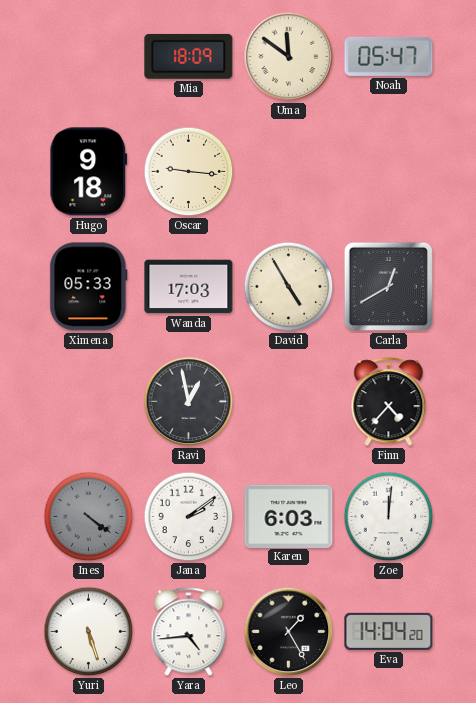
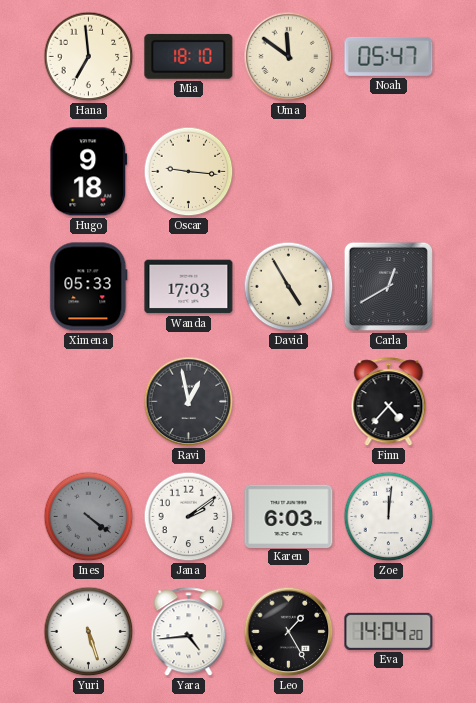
Hana: none -> 6:59
Mia: 18:09 -> 18:10
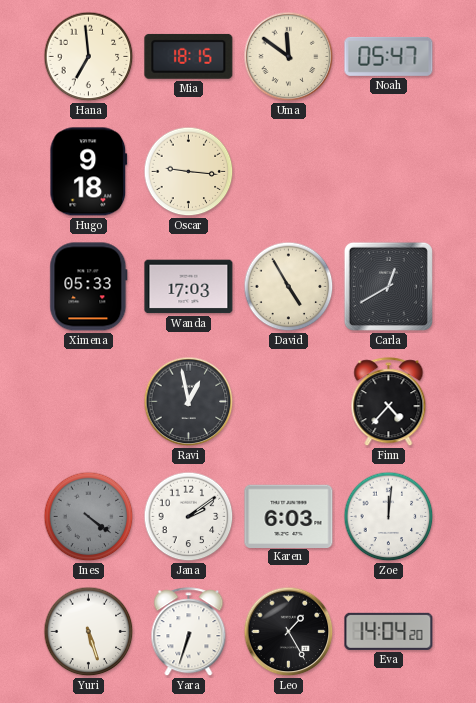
Mia: 18:10 -> 18:15
Yara: 4:44 -> 6:33
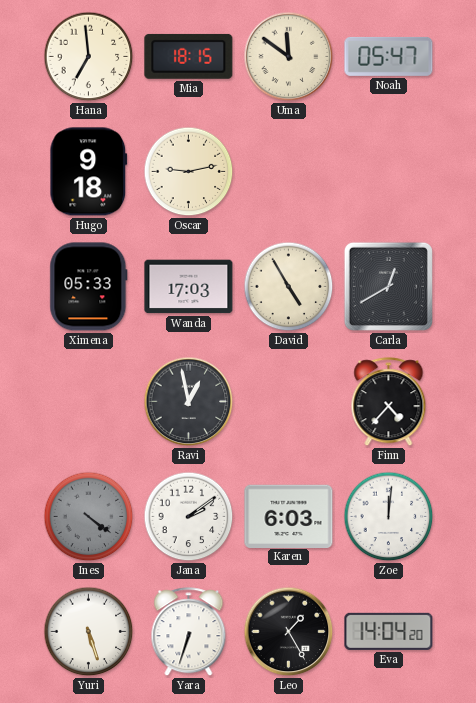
Oscar: 9:16 -> 9:13
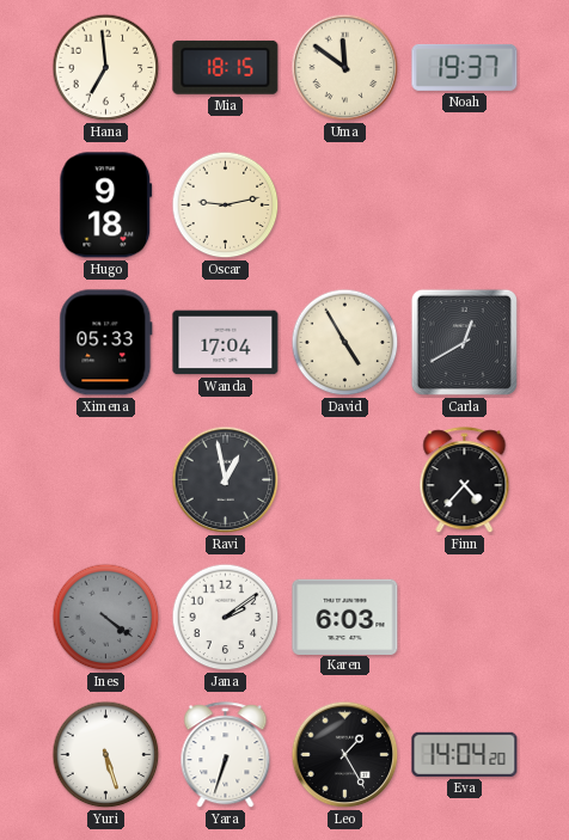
Noah: 05:47 -> 19:37
Wanda: 17:03 -> 17:04
Zoe: 12:01 -> none
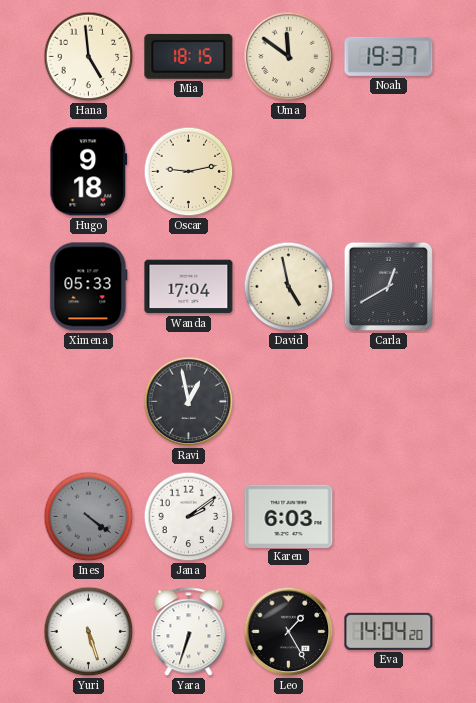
Hana: 6:59 -> 4:59
David: 4:55 -> 4:58
Finn: 4:37 -> none
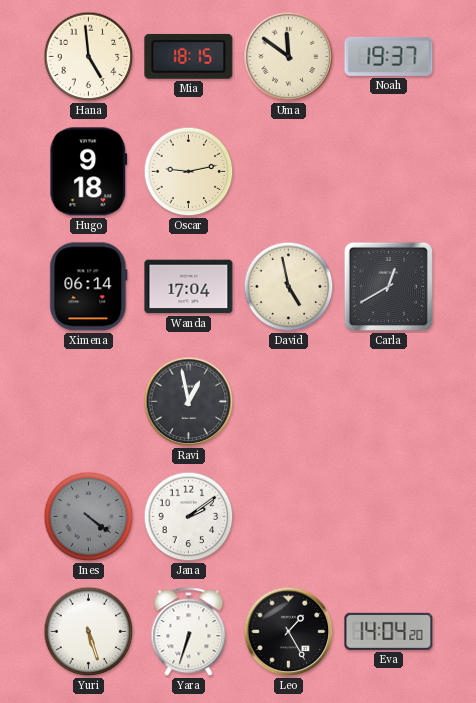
Ximena: 05:33 -> 06:14
Karen: 6:03 -> none
